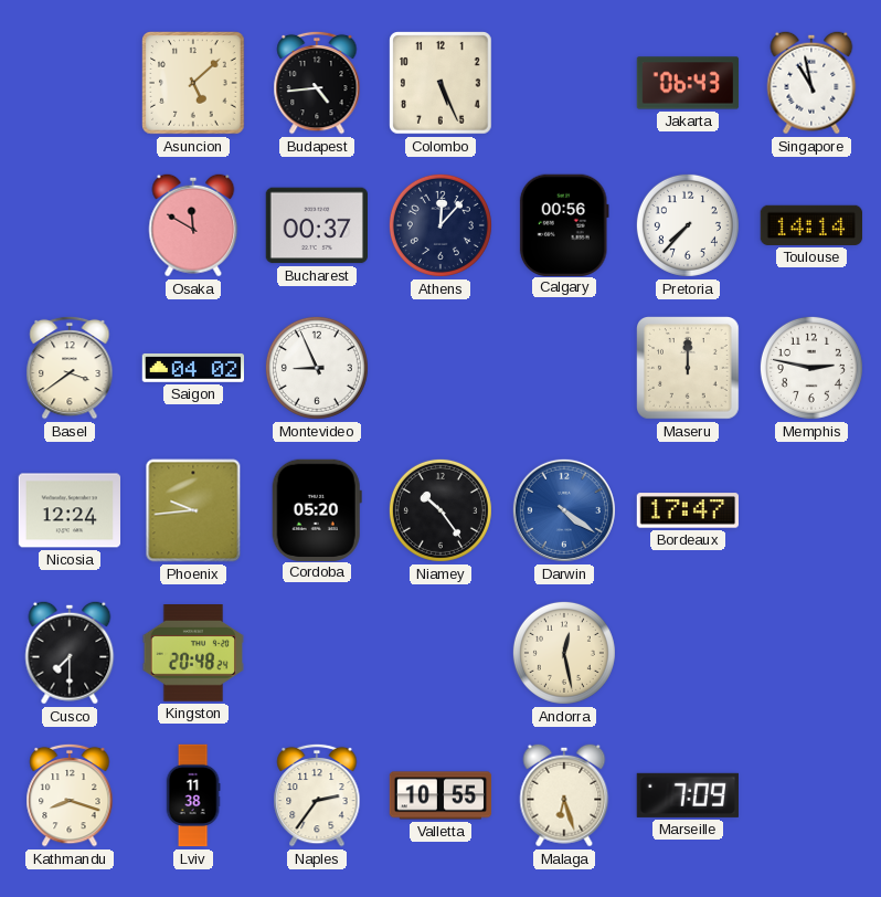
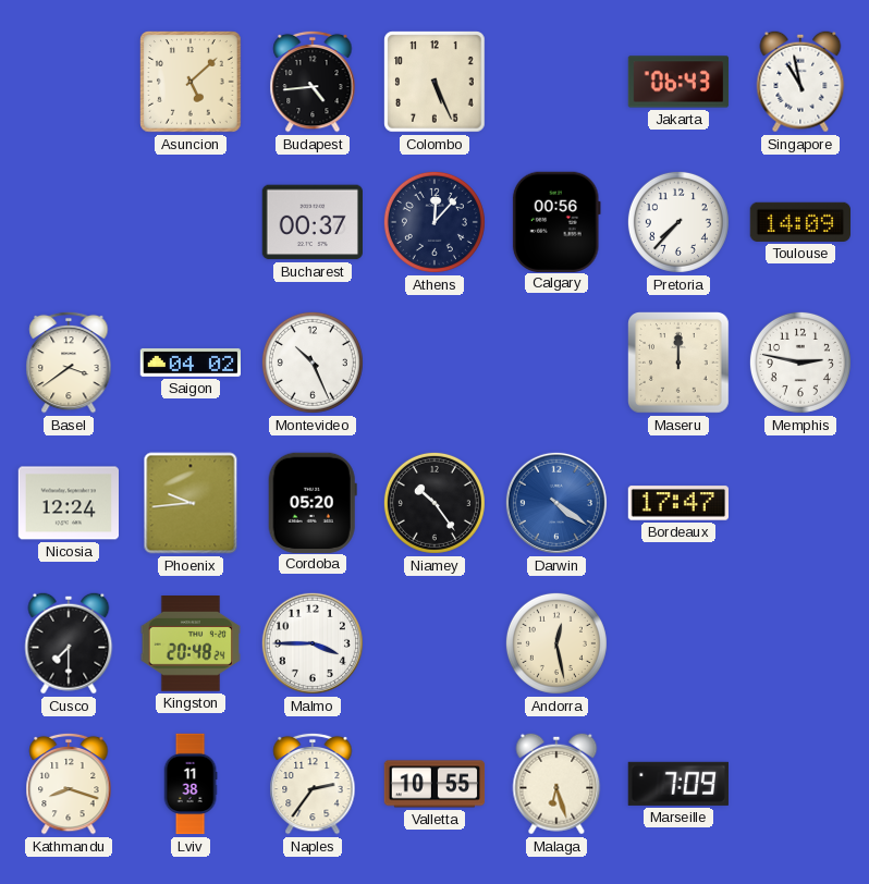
Osaka: 11:50 -> none
Toulouse: 14:14 -> 14:09
Montevideo: 8:56 -> 10:26
Malmo: none -> 3:45
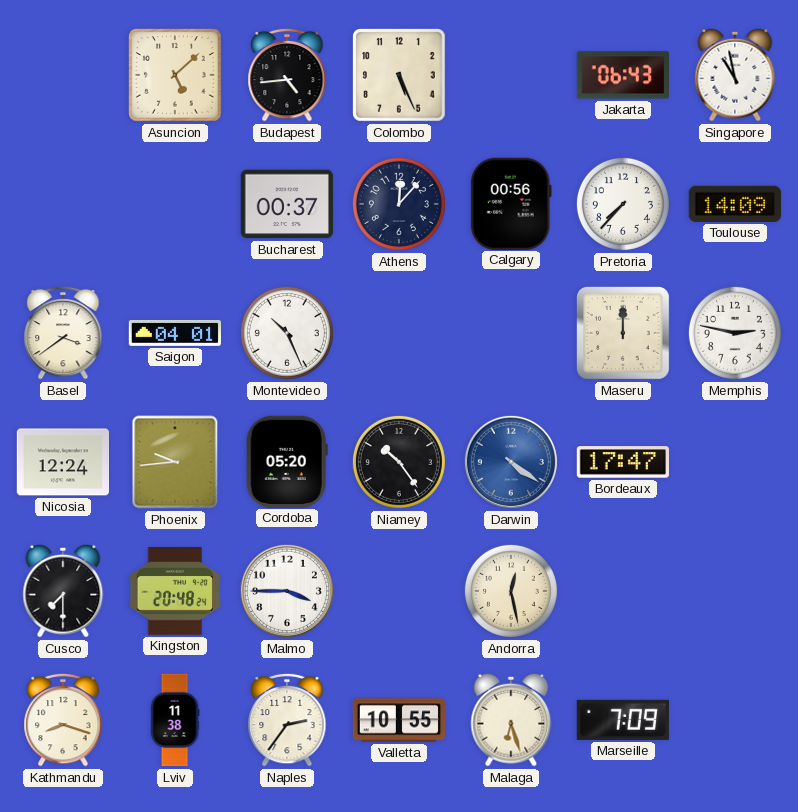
Saigon: 04:02 -> 04:01
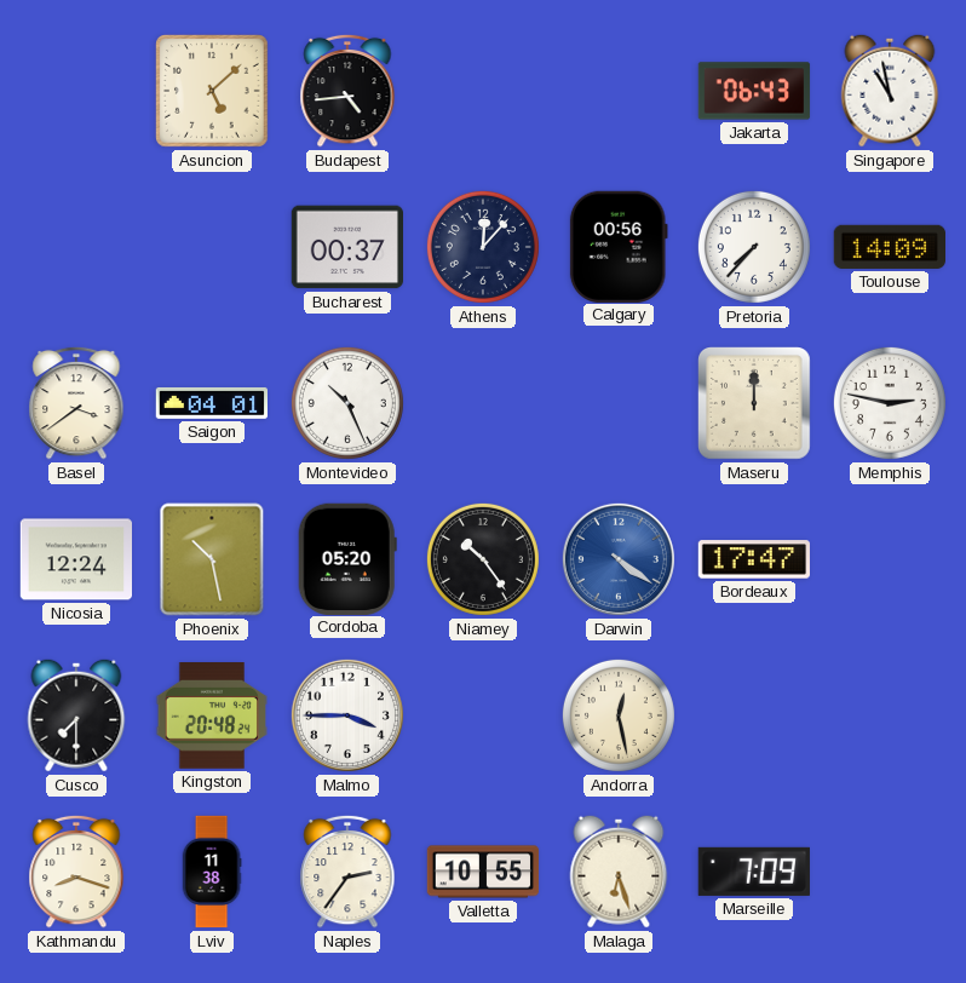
Colombo: 5:26 -> none
Phoenix: 9:44 -> 10:28
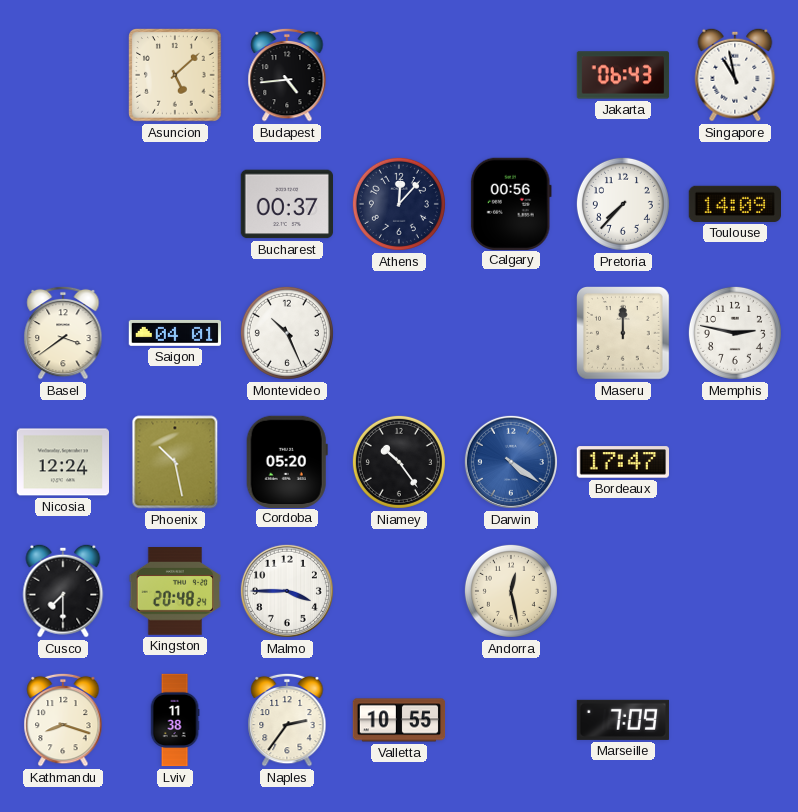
Malaga: 6:27 -> none
